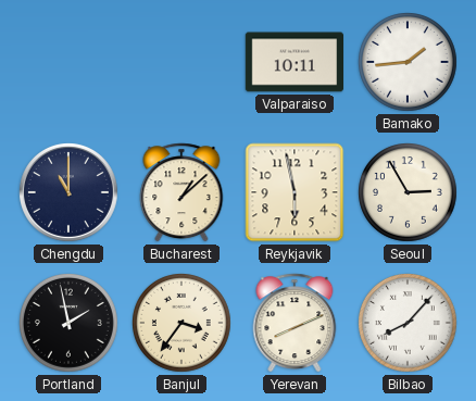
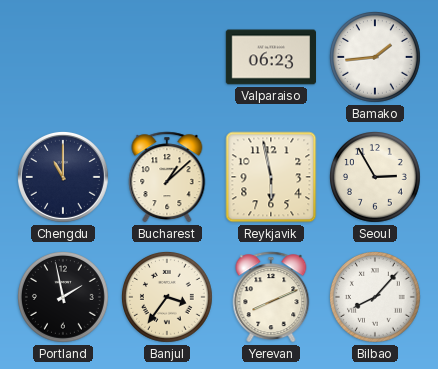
Valparaiso: 10:11 -> 06:23
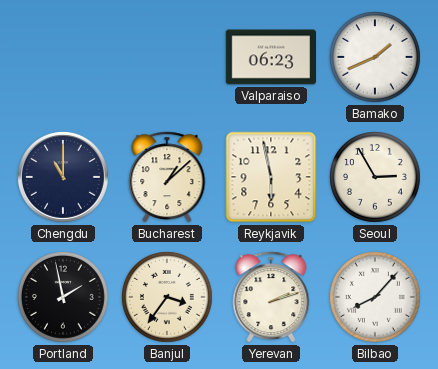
Bamako: 1:44 -> 1:41
Yerevan: 8:11 -> 2:12
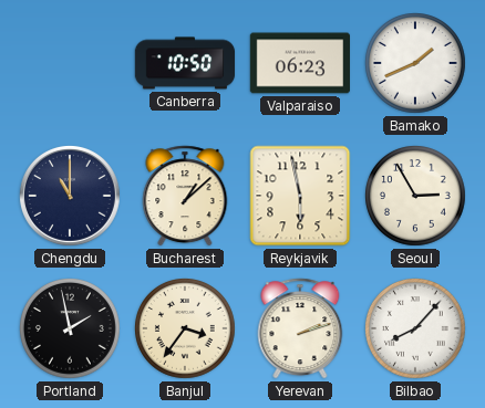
Canberra: none -> 10:50
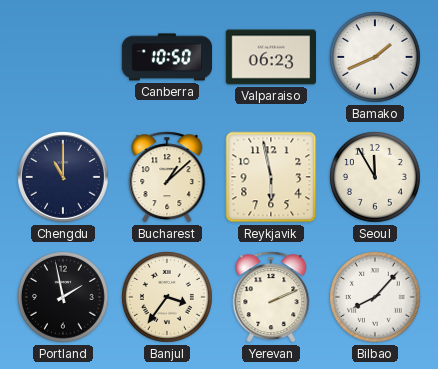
Seoul: 2:55 -> 11:55
Yerevan: 2:12 -> 2:11
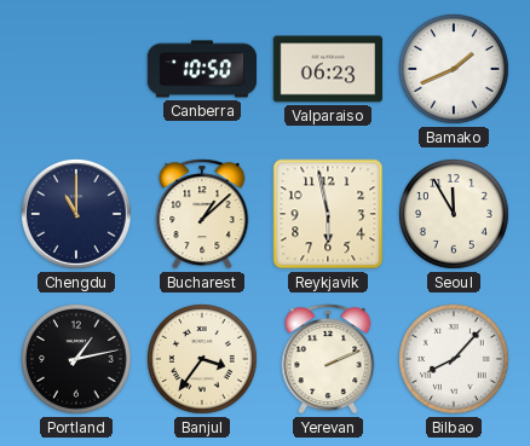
Portland: 1:58 -> 1:13
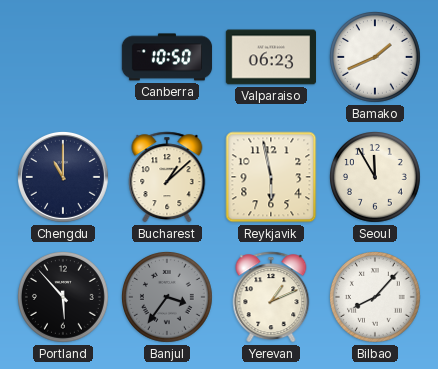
Portland: 1:13 -> 5:53
Banjul dial: cream -> grey
Yerevan: 2:11 -> 1:11
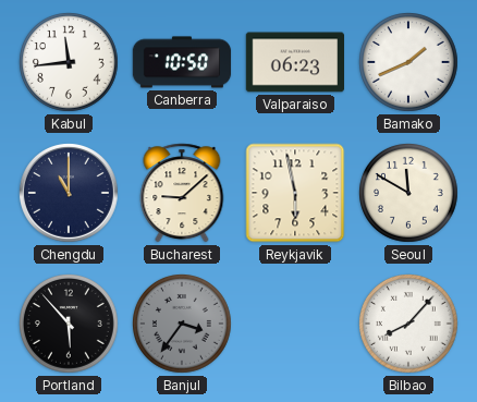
Kabul: none -> 11:44
Bucharest: 1:08 -> 9:08
Seoul: 11:55 -> 11:50
Yerevan: 1:11 -> none
